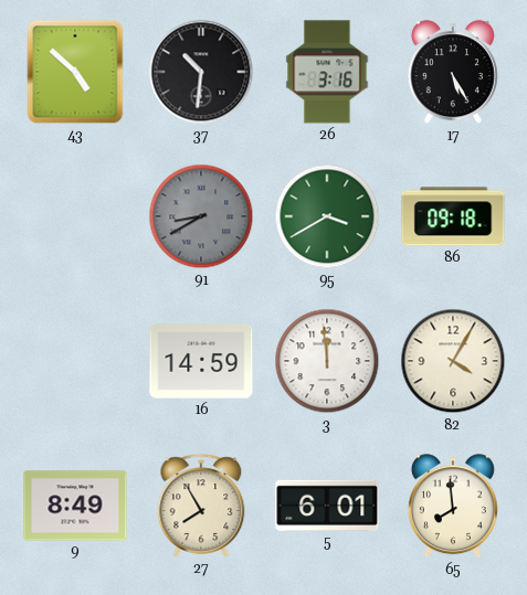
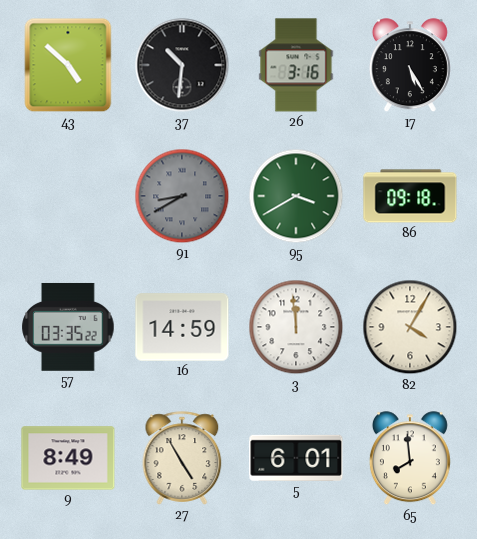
57: none -> 03:35
27: 7:55 -> 4:55
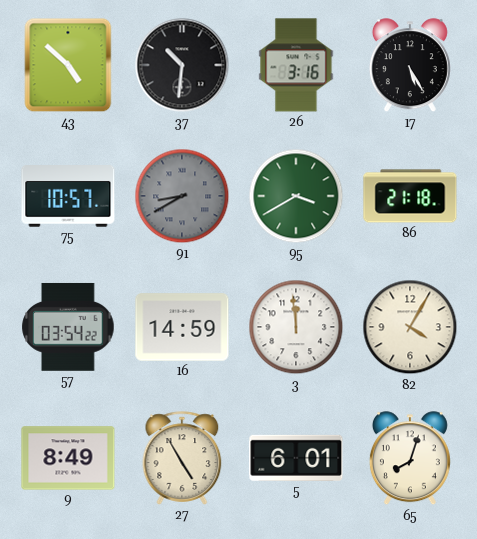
75: none -> 10:57
86: 09:18 -> 21:18
57: 03:35 -> 03:54
65: 7:59 -> 8:03
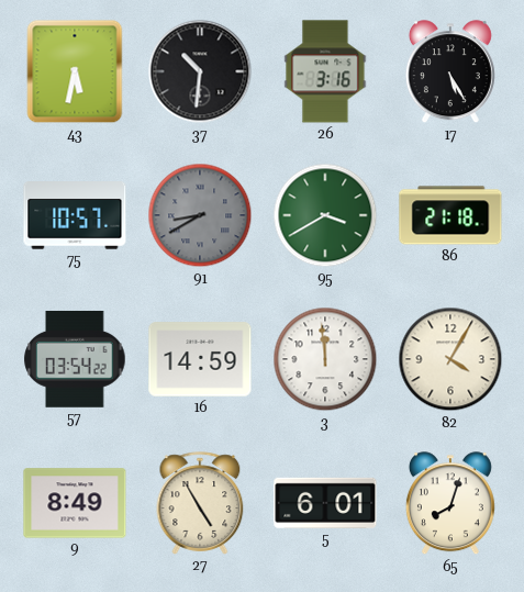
43: 4:52 -> 5:32
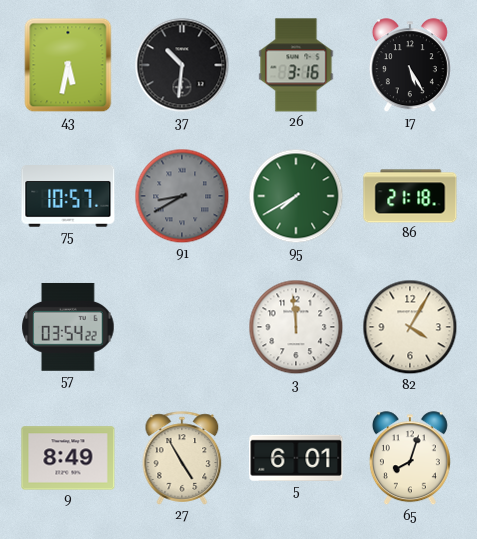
95: 3:40 -> 7:40
16: 14:59 -> none
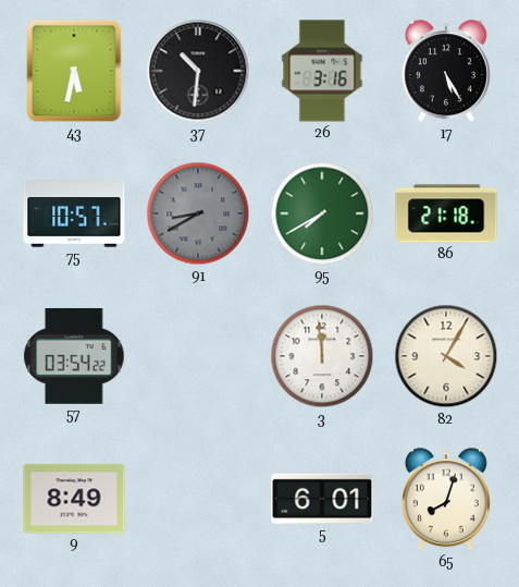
27: 4:55 -> none
